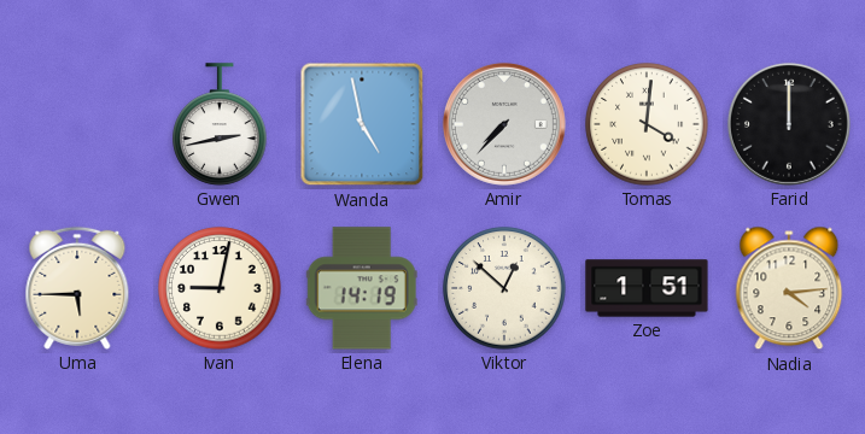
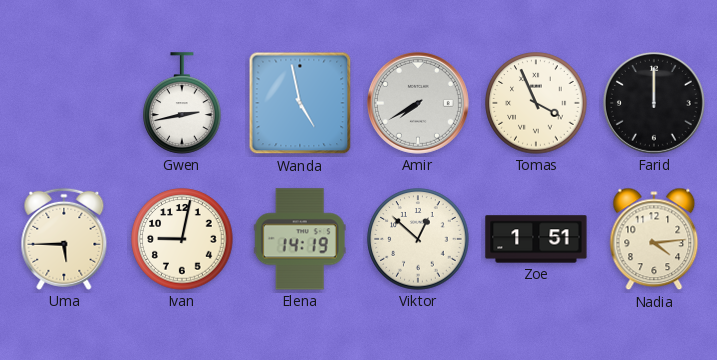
Amir: 7:37 -> 7:40
Tomas: 4:01 -> 3:56
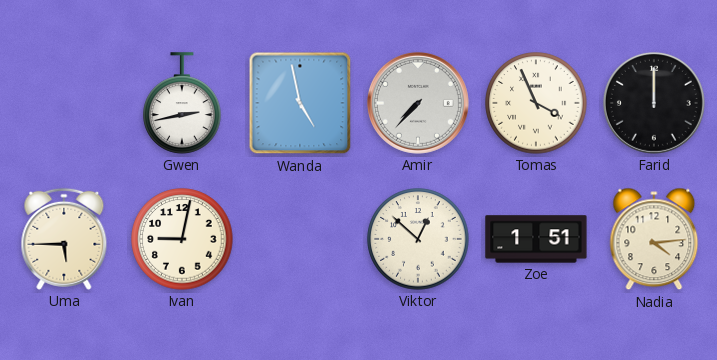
Amir: 7:40 -> 7:37
Elena: 14:19 -> none
